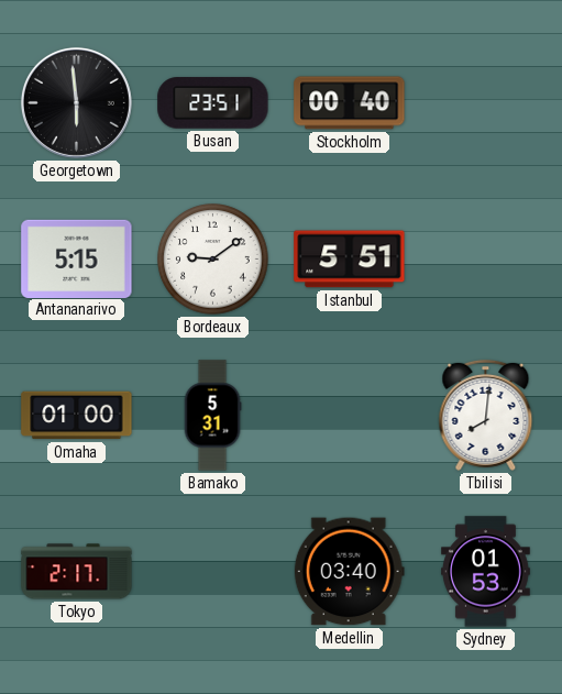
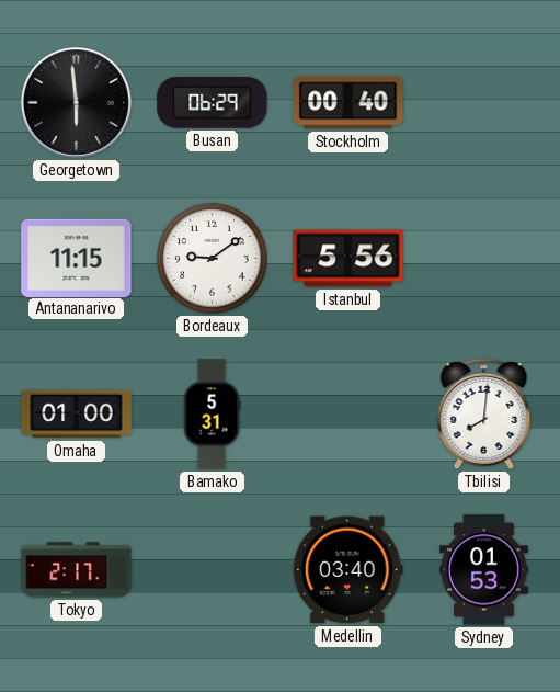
Busan: 23:51 -> 06:29
Antananarivo: 5:15 -> 11:15
Istanbul: 5:51 -> 5:56
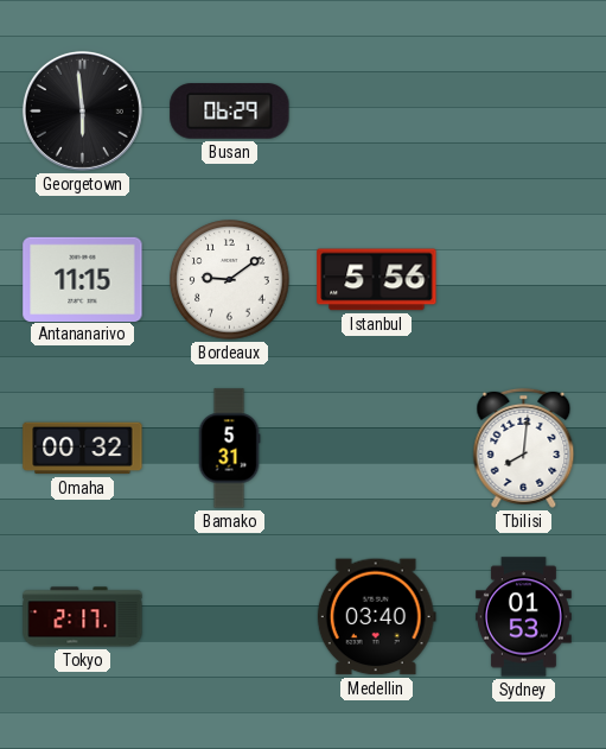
Stockholm: 00:40 -> none
Omaha: 01:00 -> 00:32
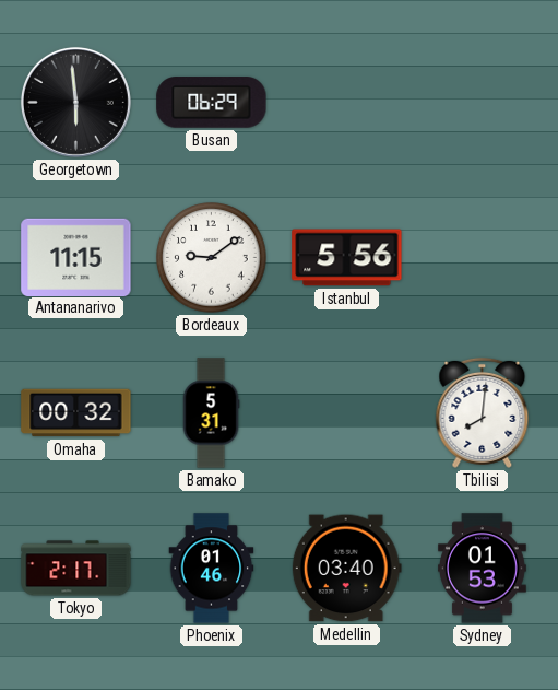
Phoenix: none -> 01:46
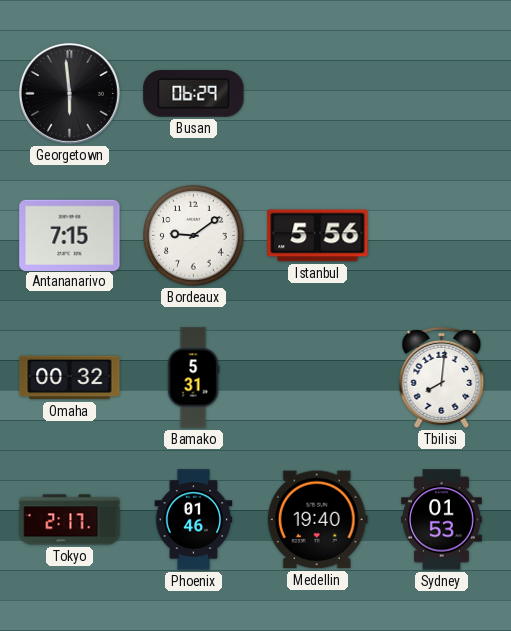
Antananarivo: 11:15 -> 7:15
Medellin: 03:40 -> 19:40
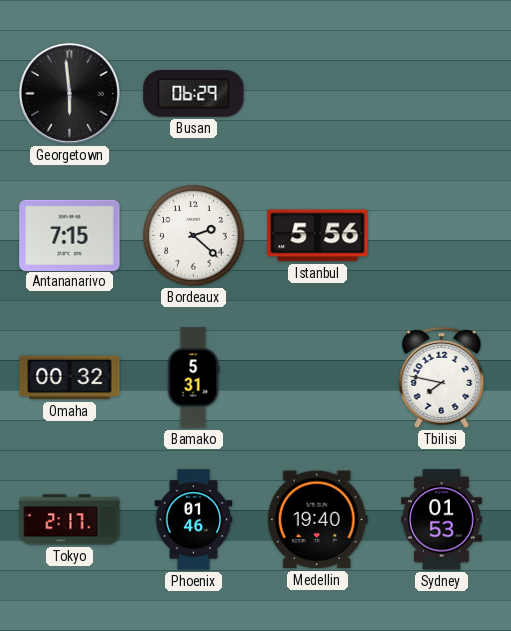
Bordeaux: 9:09 -> 2:22
Tbilisi: 8:01 -> 7:47
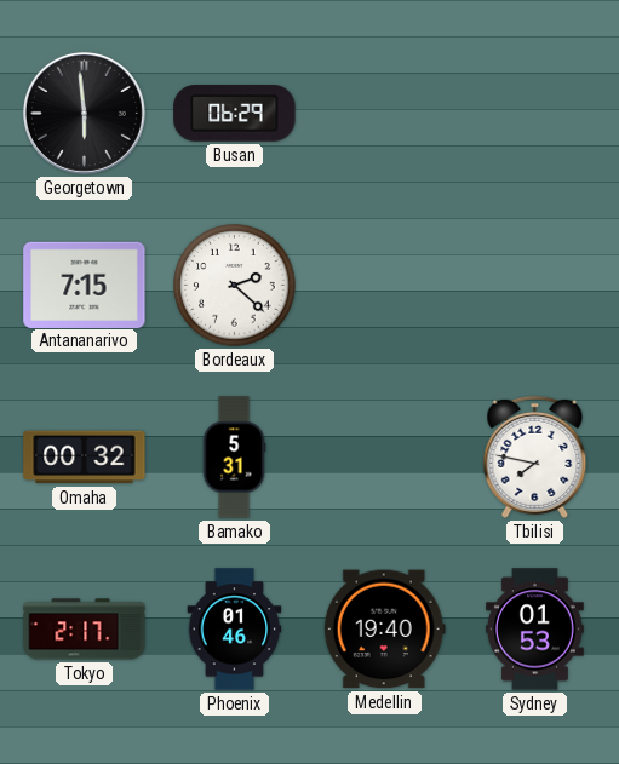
Istanbul: 5:56 -> none
